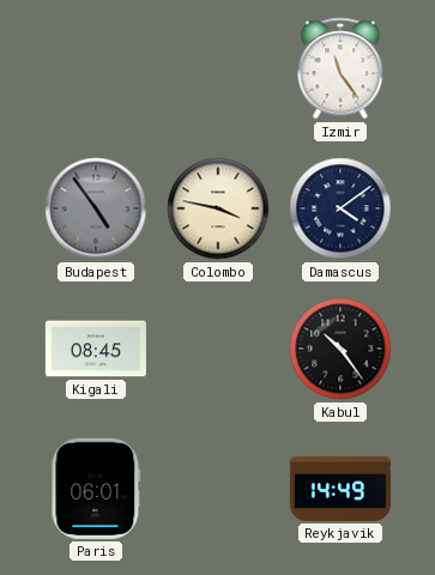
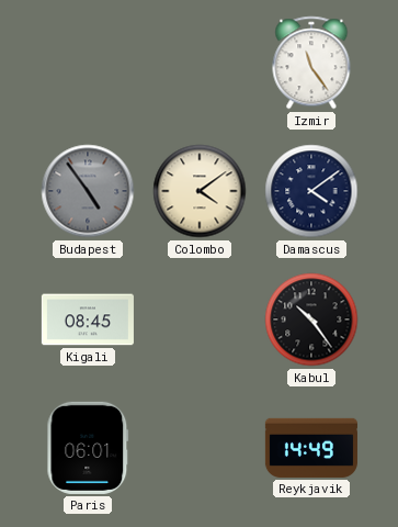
Colombo: 3:47 -> 4:09
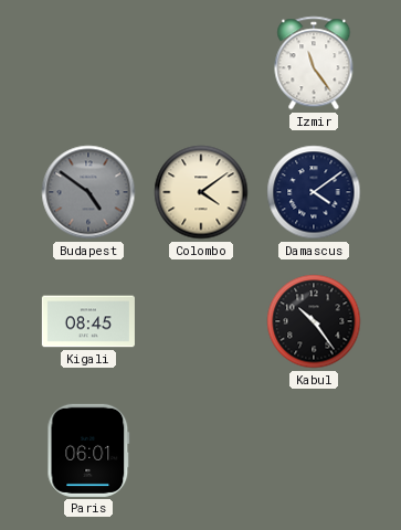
Budapest: 4:54 -> 4:51
Reykjavik: 14:49 -> none
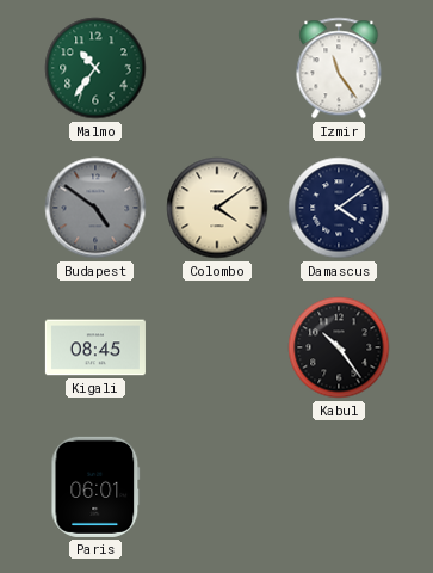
Malmo: none -> 10:36
